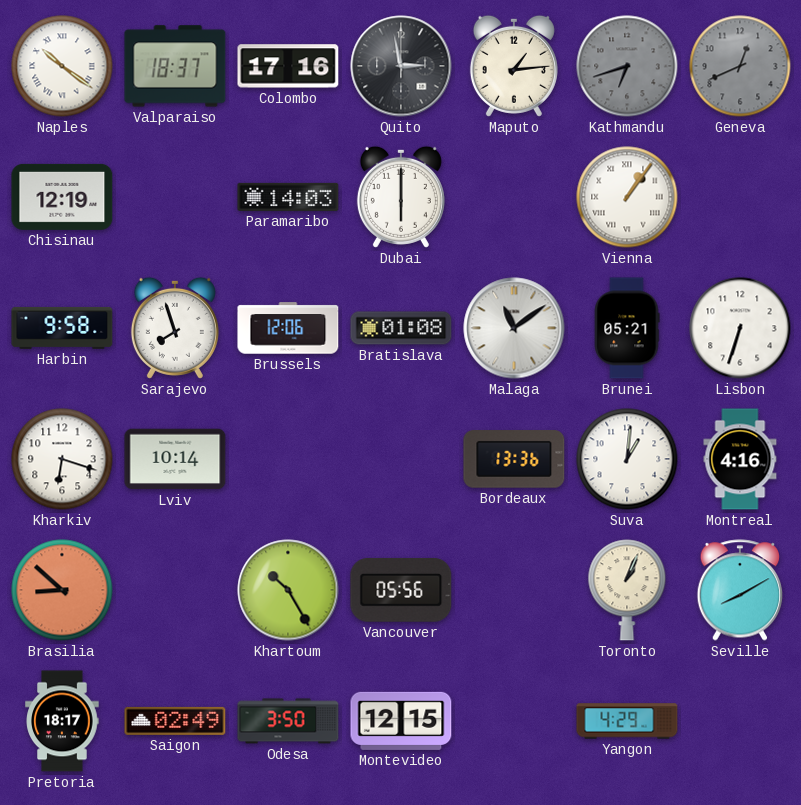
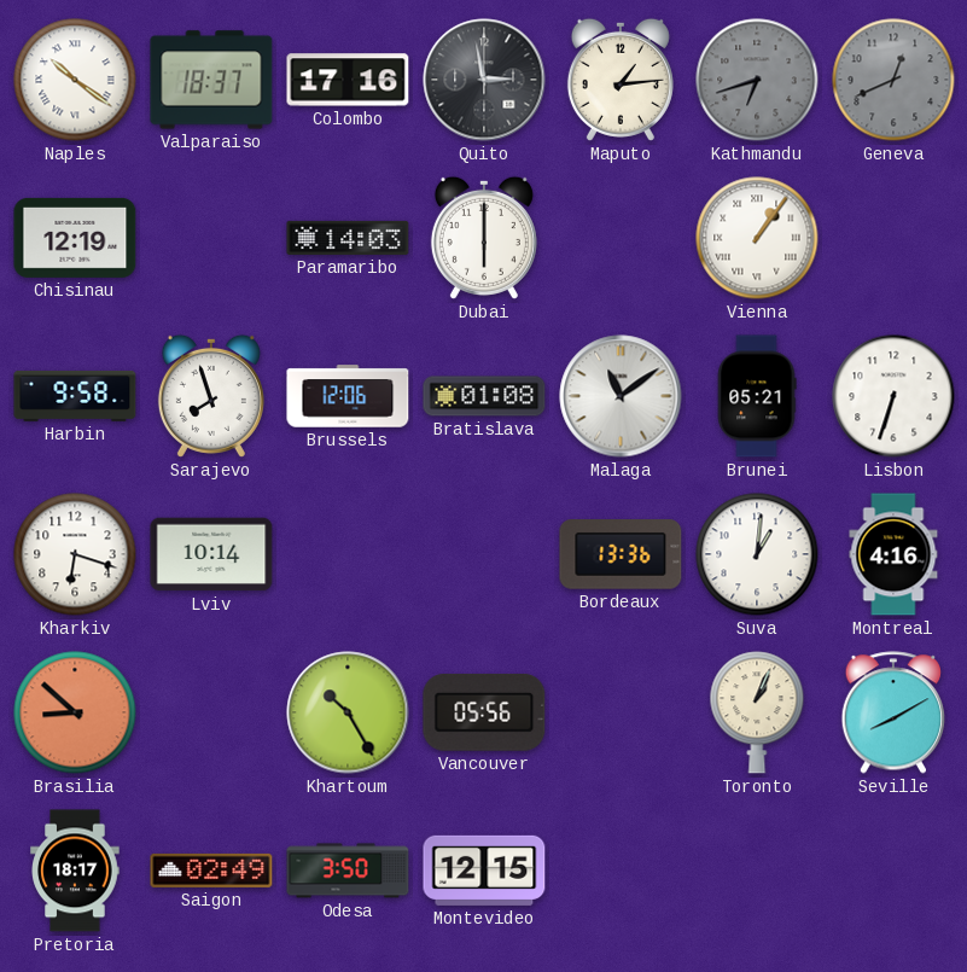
Yangon: 4:29 -> none
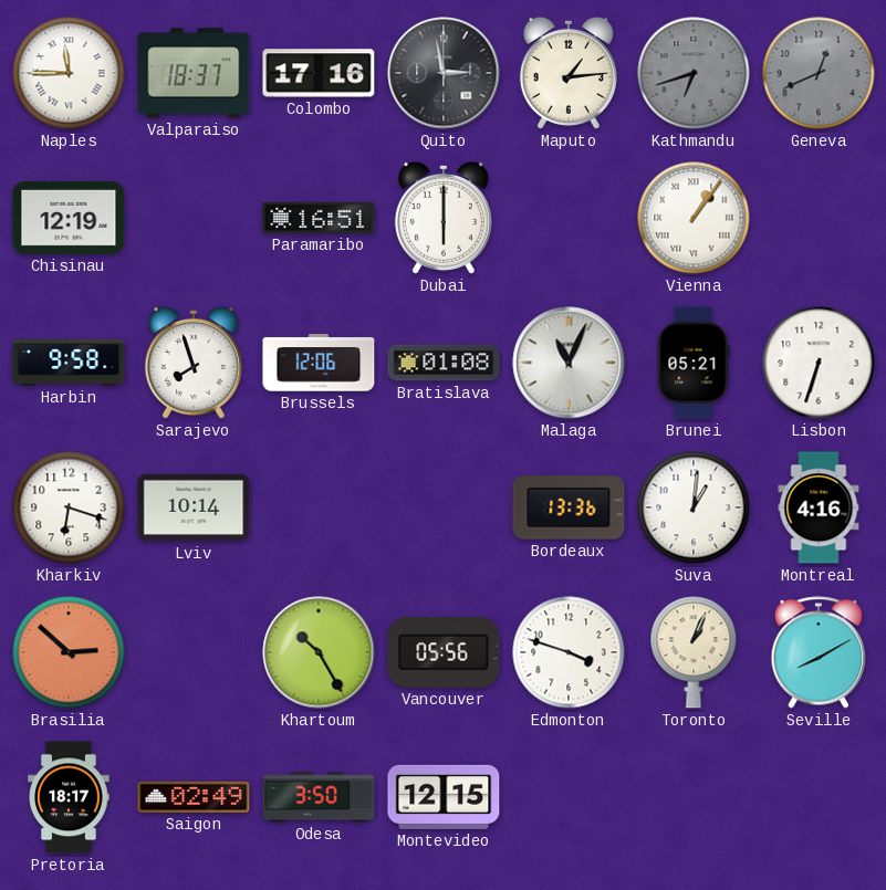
Naples: 10:21 -> 11:45
Paramaribo: 14:03 -> 16:51
Malaga: 11:09 -> 11:04
Brasilia: 8:52 -> 2:52
Edmonton: none -> 3:48
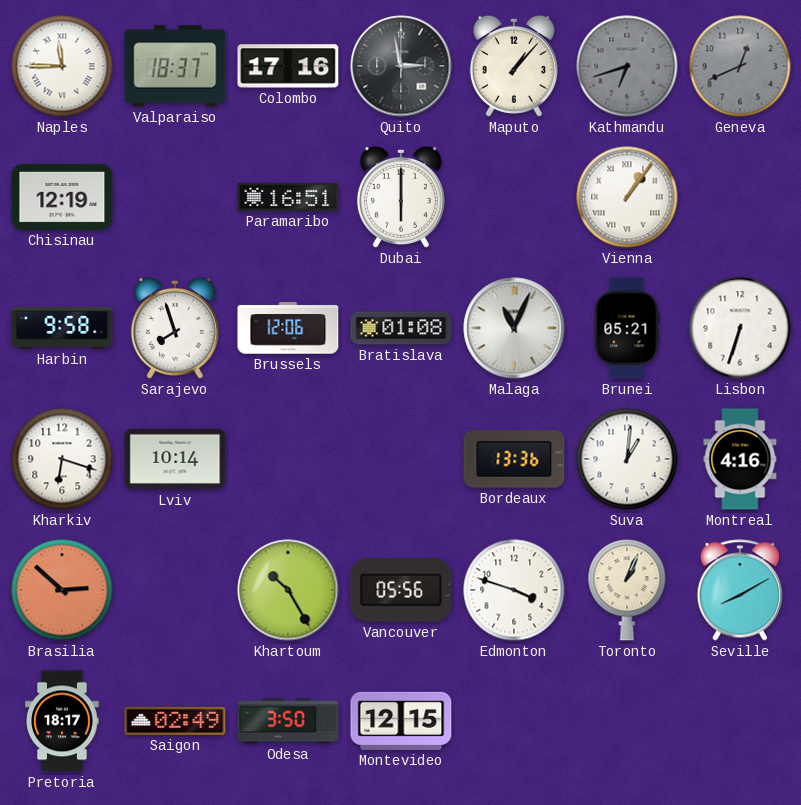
Maputo: 1:14 -> 1:07
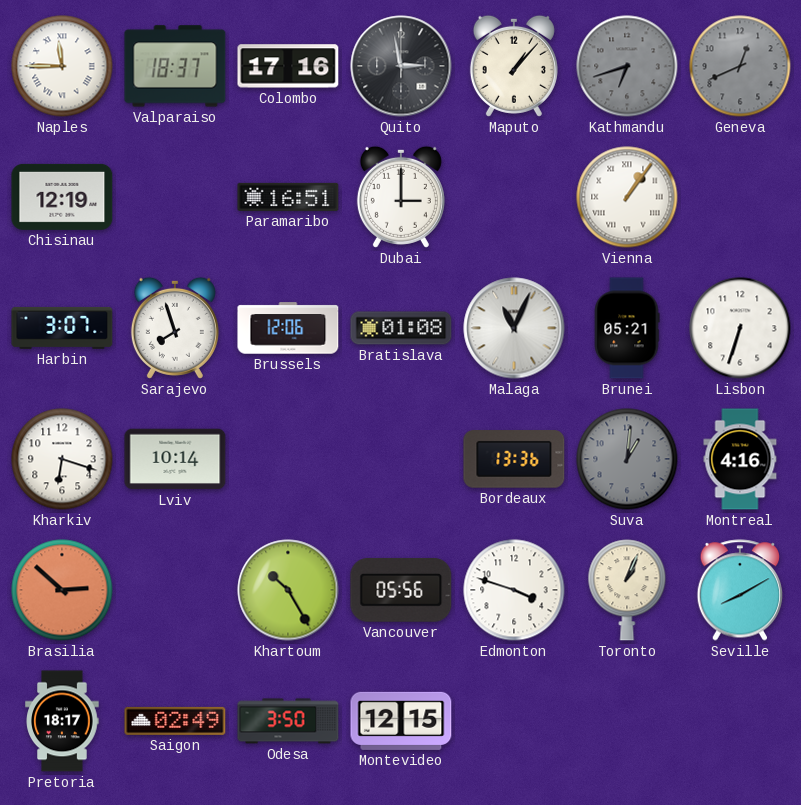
Dubai: 6:00 -> 3:00
Harbin: 9:58 -> 3:07
Suva dial: white -> grey
